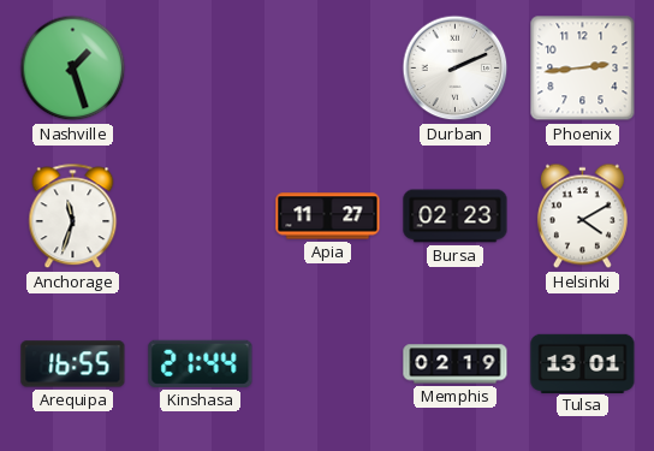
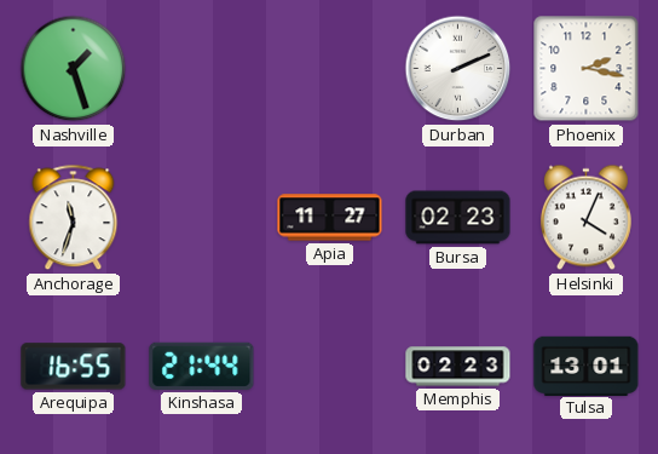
Phoenix: 2:44 -> 2:17
Helsinki: 4:10 -> 4:04
Memphis: 02:19 -> 02:23
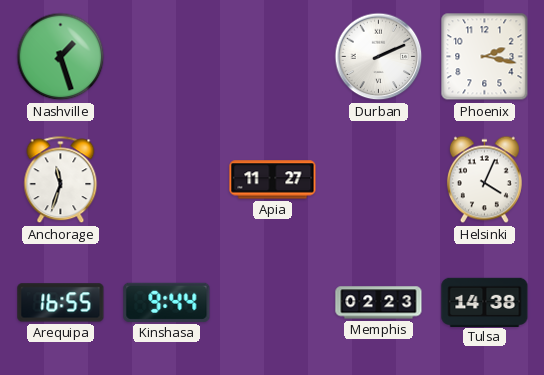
Bursa: 02:23 -> none
Kinshasa: 21:44 -> 9:44
Tulsa: 13:01 -> 14:38
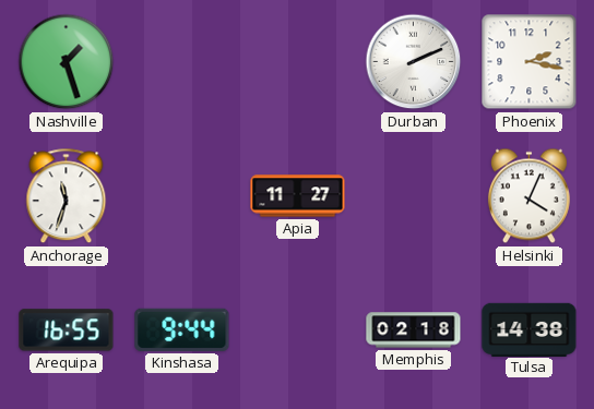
Memphis: 02:23 -> 02:18
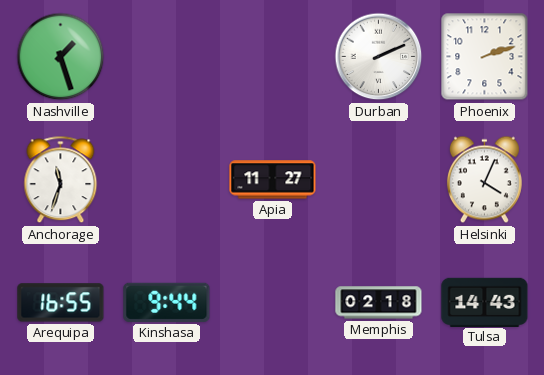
Phoenix: 2:17 -> 2:12
Tulsa: 14:38 -> 14:43
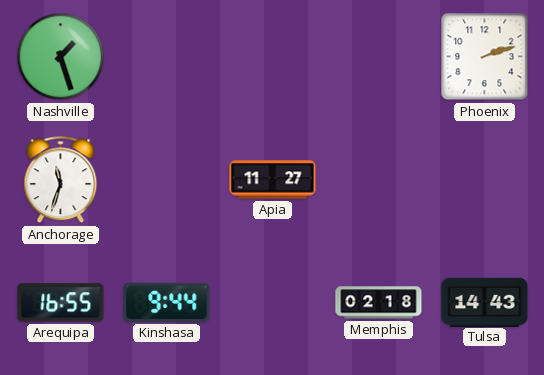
Durban: 2:11 -> none
Helsinki: 4:04 -> none
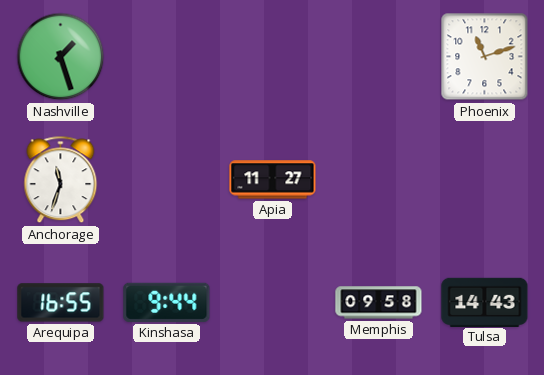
Phoenix: 2:12 -> 11:12
Memphis: 02:18 -> 09:58
